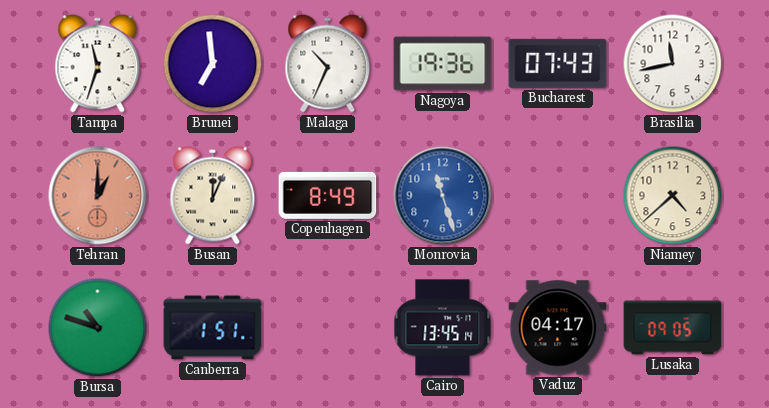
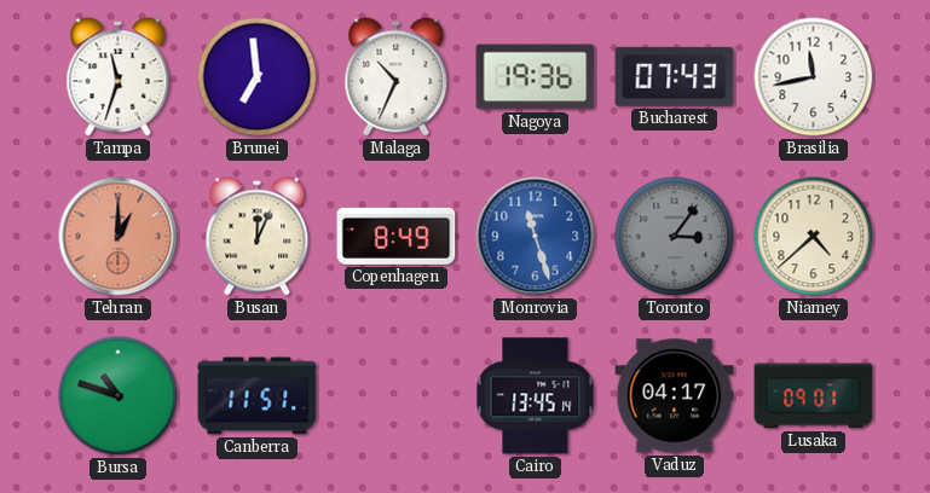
Toronto: none -> 3:06
Canberra: 1:51 -> 11:51
Lusaka: 09:05 -> 09:01
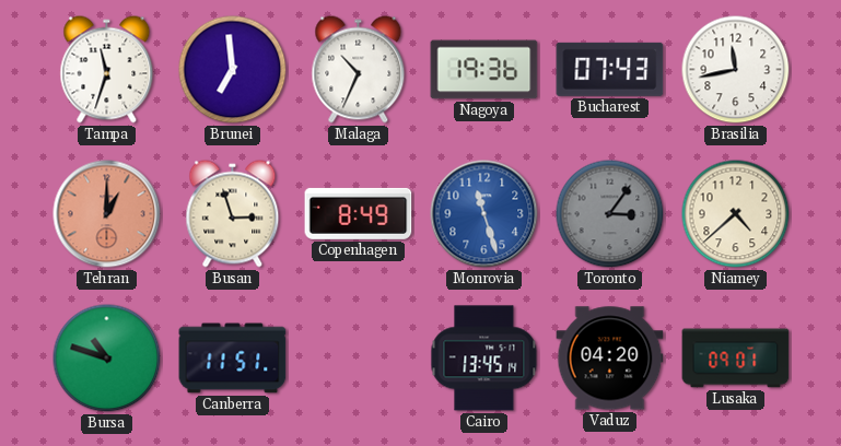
Busan: 12:04 -> 2:57
Vaduz: 04:17 -> 04:20
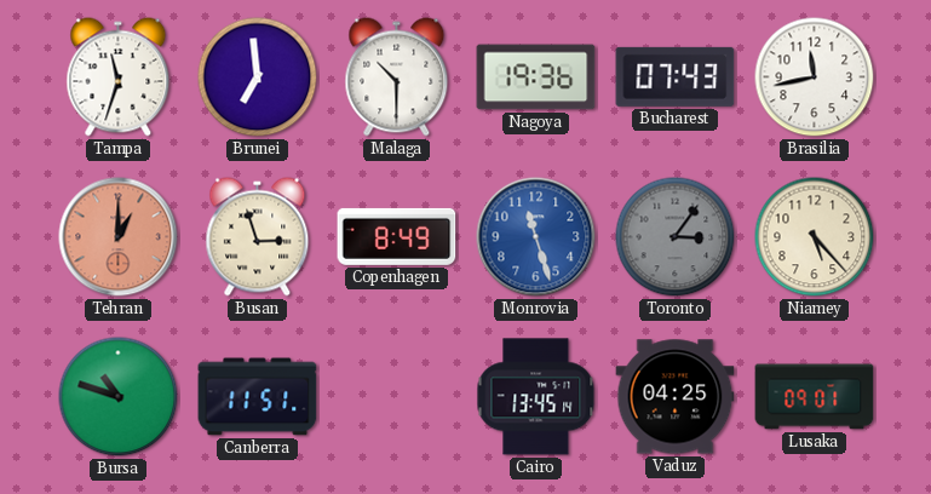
Malaga: 10:34 -> 10:30
Niamey: 4:38 -> 5:23
Vaduz: 04:20 -> 04:25
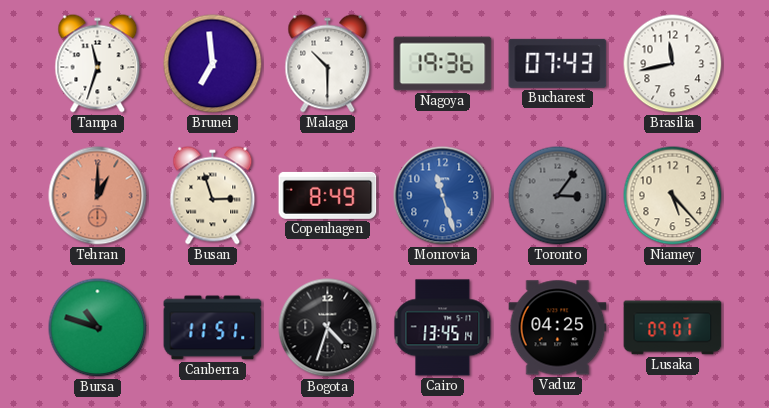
Bogota: none -> 4:33
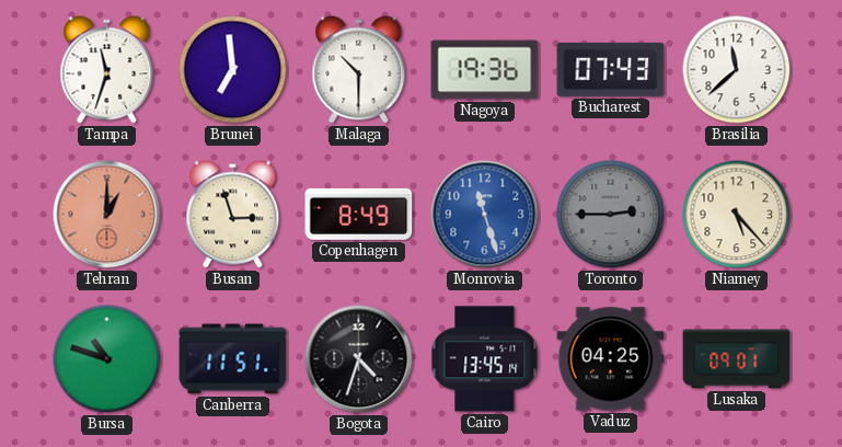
Brasilia: 11:43 -> 11:38
Toronto: 3:06 -> 2:45
